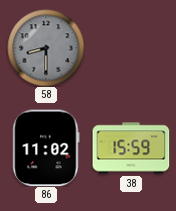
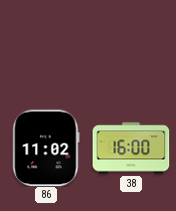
58: 8:30 -> none
38: 15:59 -> 16:00
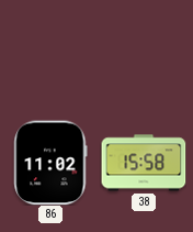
38: 16:00 -> 15:58
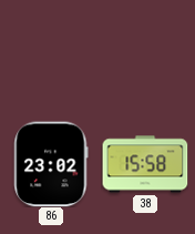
86: 11:02 -> 23:02
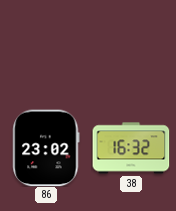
38: 15:58 -> 16:32
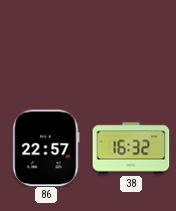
86: 23:02 -> 22:57
